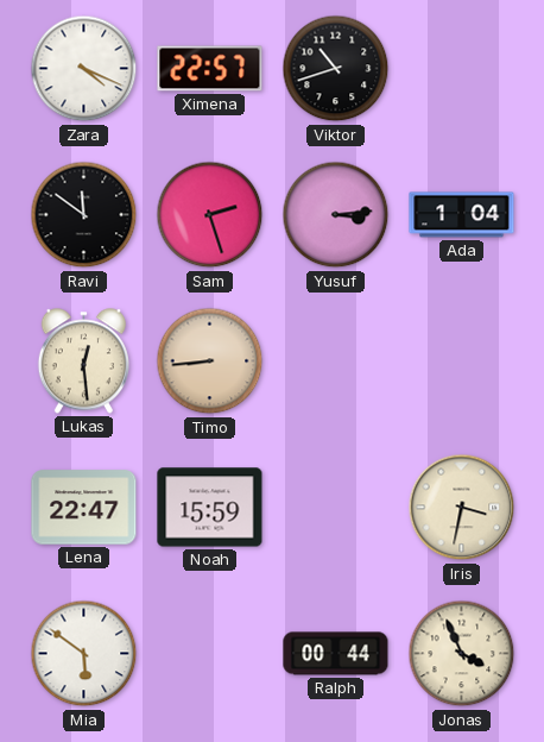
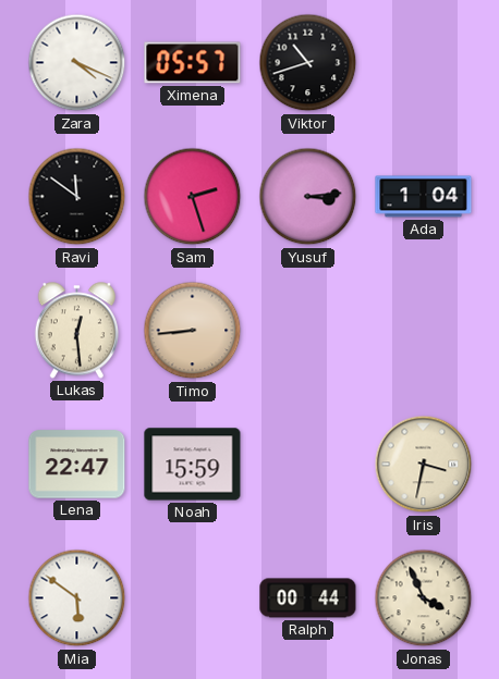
Ximena: 22:57 -> 05:57
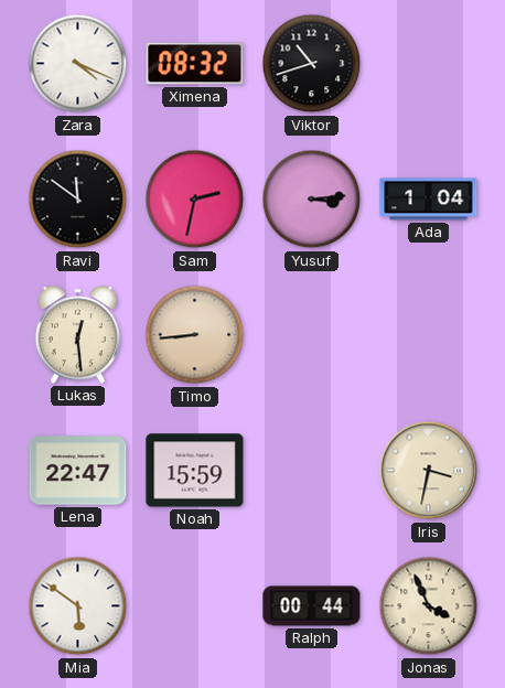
Ximena: 05:57 -> 08:32
Sam: 2:27 -> 2:32
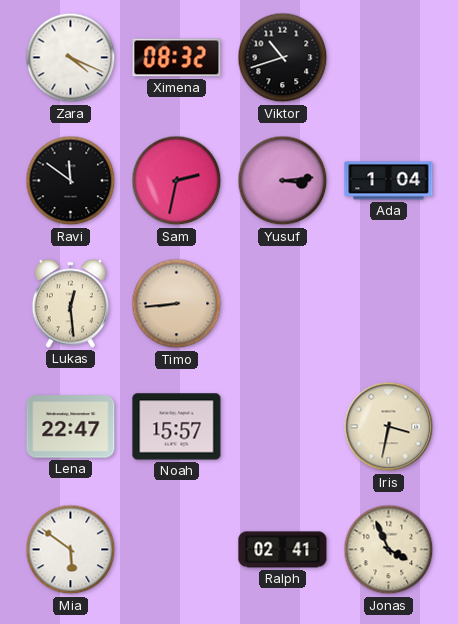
Noah: 15:59 -> 15:57
Ralph: 00:44 -> 02:41
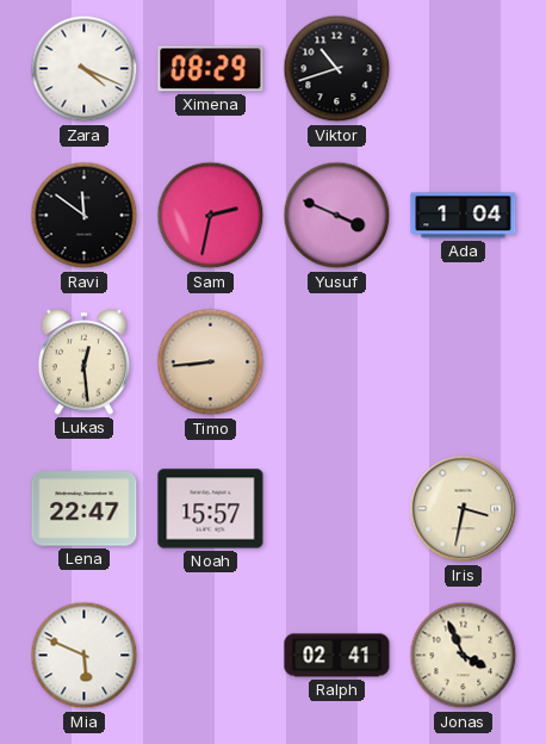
Ximena: 08:32 -> 08:29
Yusuf: 3:14 -> 3:49
Mia: 5:51 -> 5:49
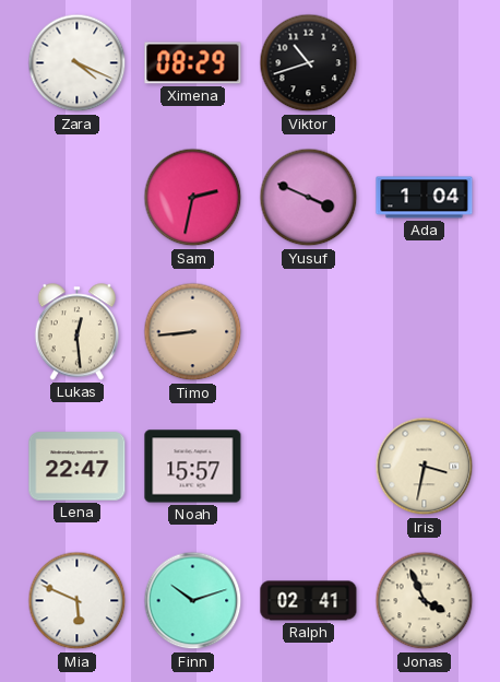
Ravi: 11:51 -> none
Finn: none -> 10:12
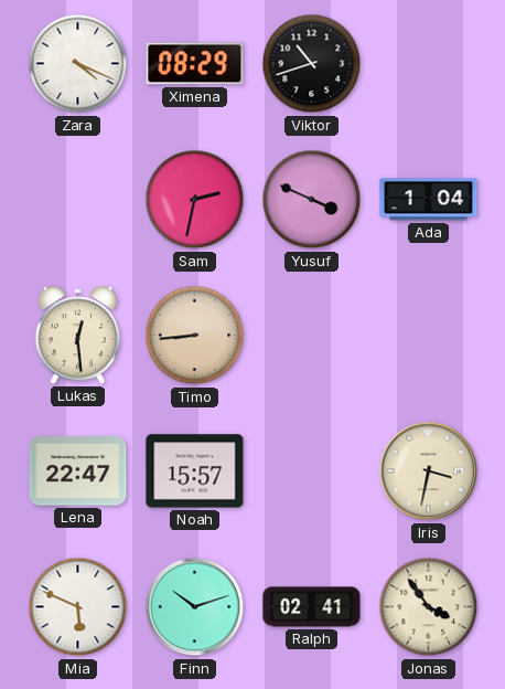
Jonas: 3:56 -> 3:54
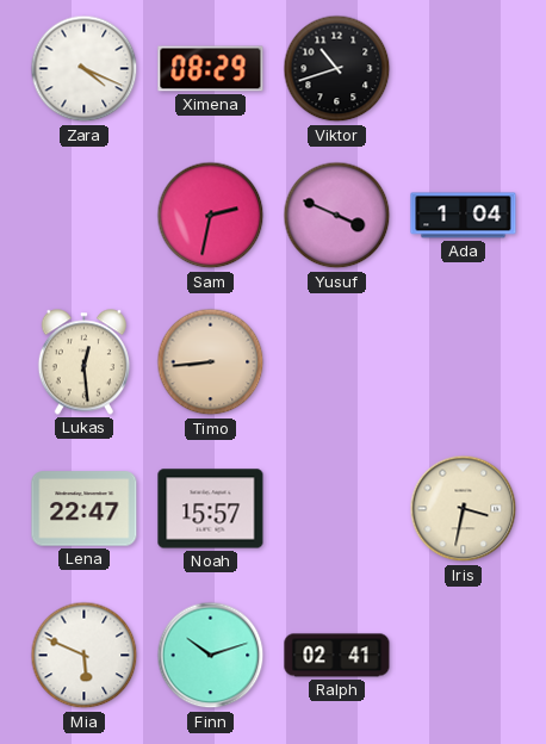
Jonas: 3:54 -> none
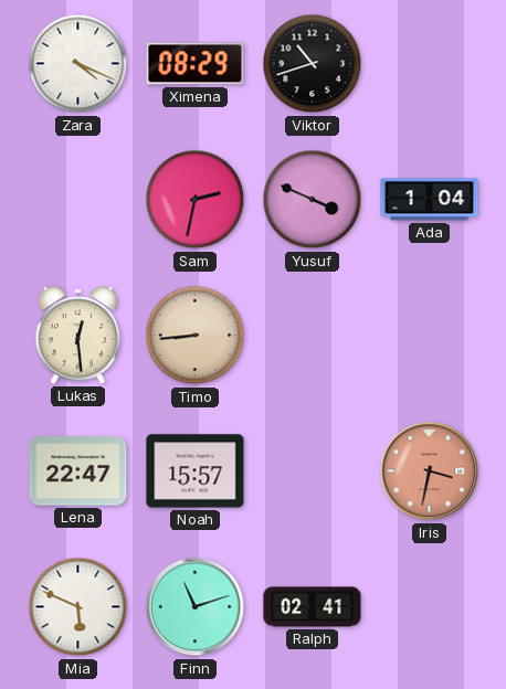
Iris dial: cream -> salmon
Finn: 10:12 -> 11:12
